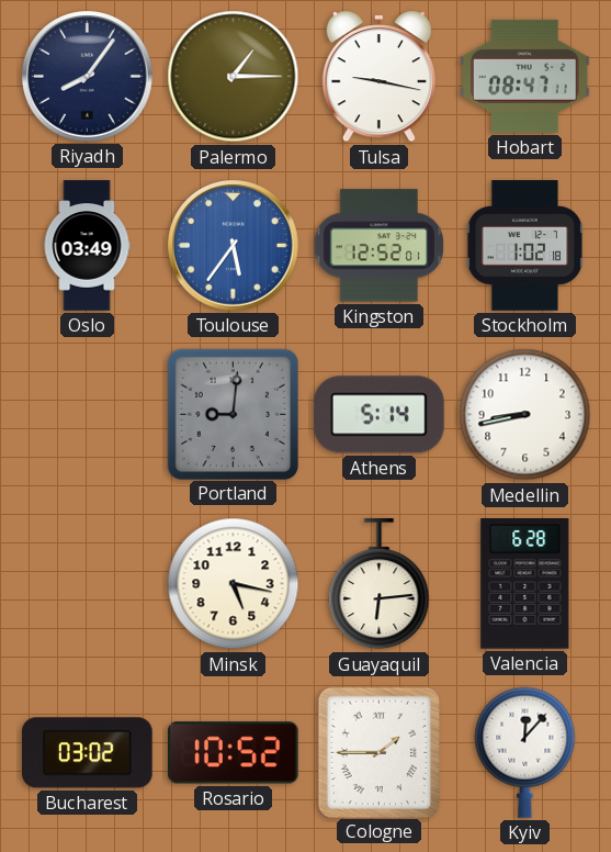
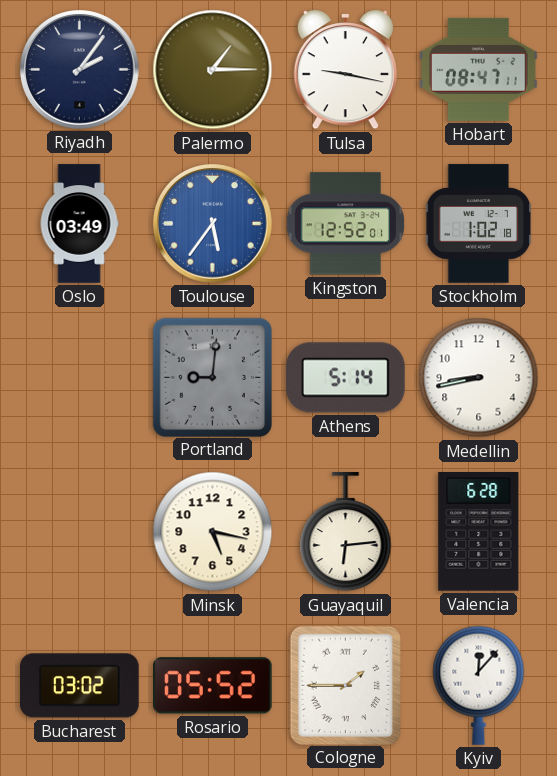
Riyadh: 8:06 -> 2:06
Rosario: 10:52 -> 05:52
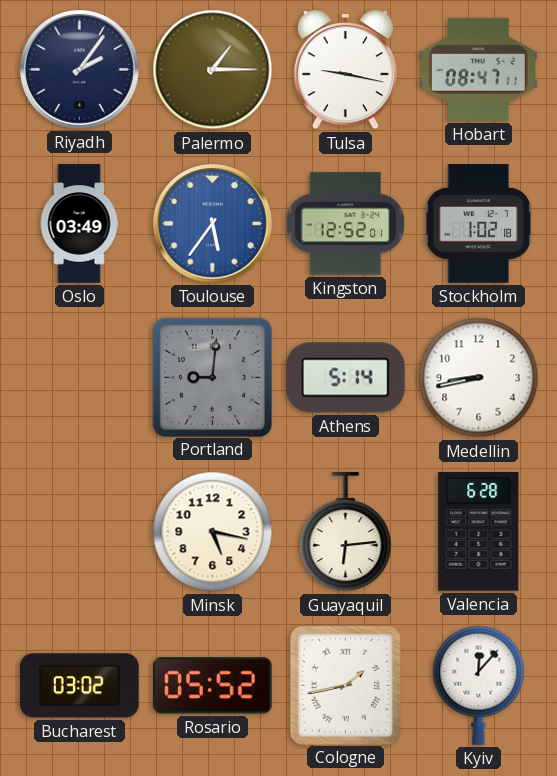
Cologne: 1:45 -> 1:43
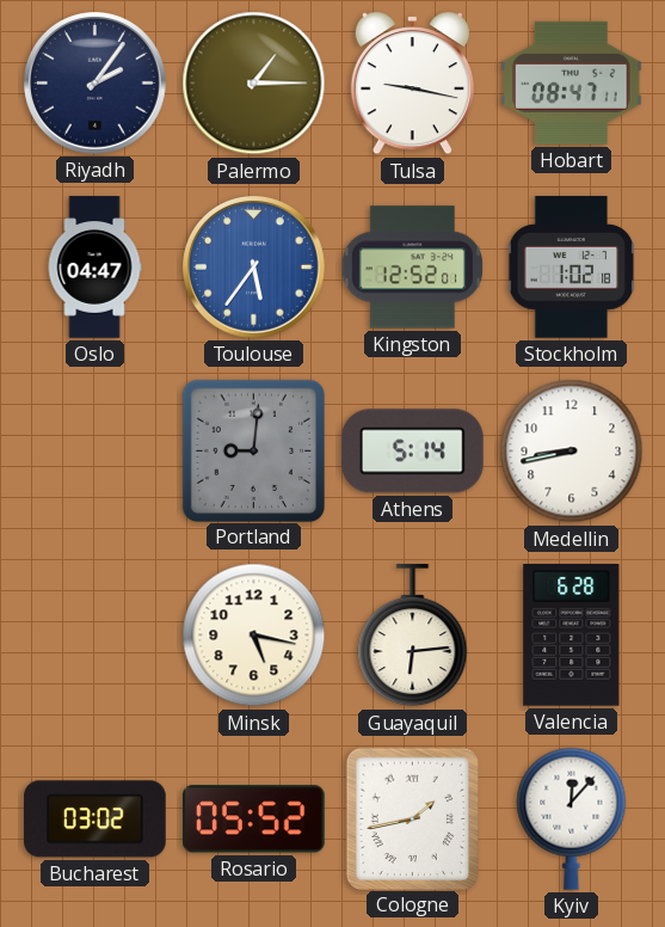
Oslo: 03:49 -> 04:47
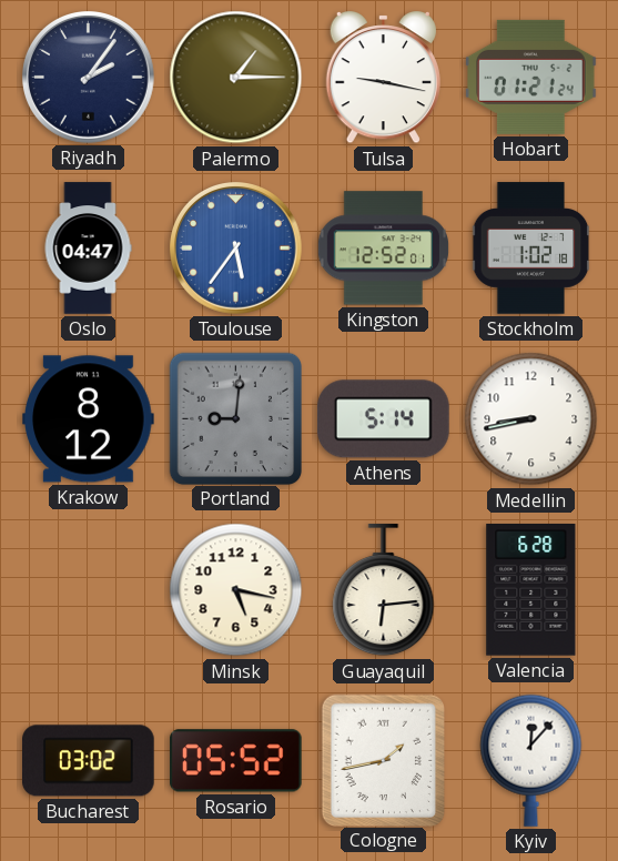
Hobart: 08:47 -> 01:21
Krakow: none -> 8:12
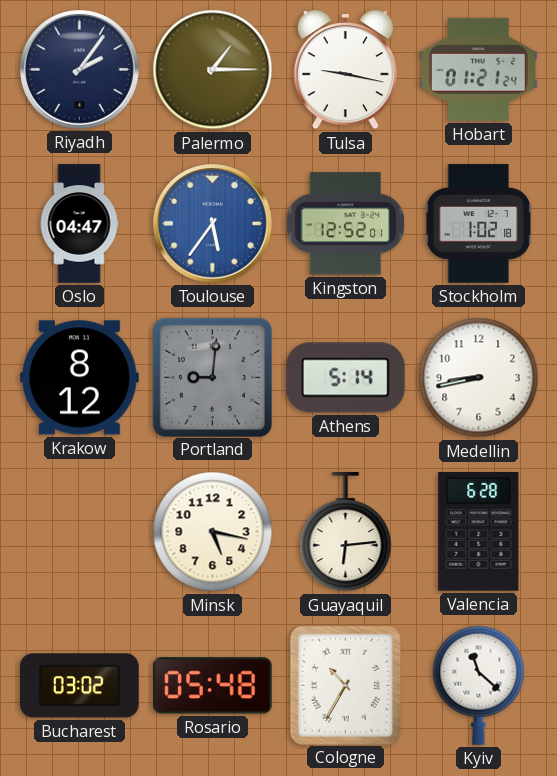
Rosario: 05:52 -> 05:48
Cologne: 1:43 -> 10:35
Kyiv: 12:07 -> 11:22
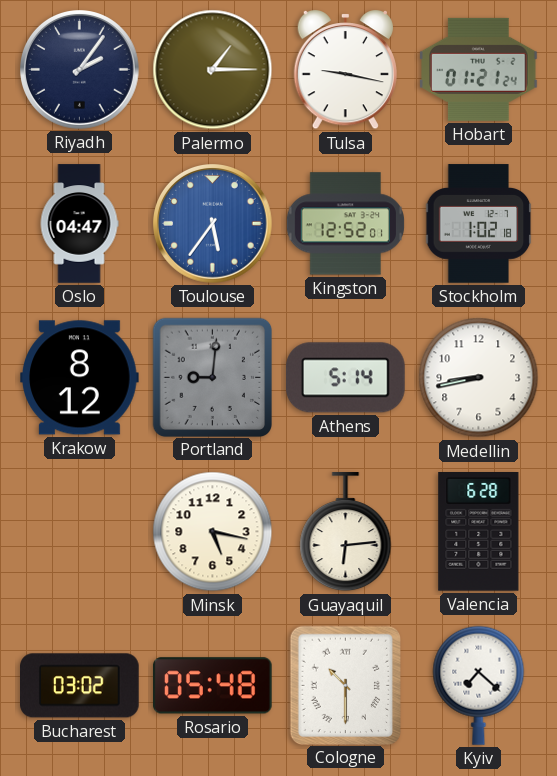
Cologne: 10:35 -> 10:30
Kyiv: 11:22 -> 7:22
